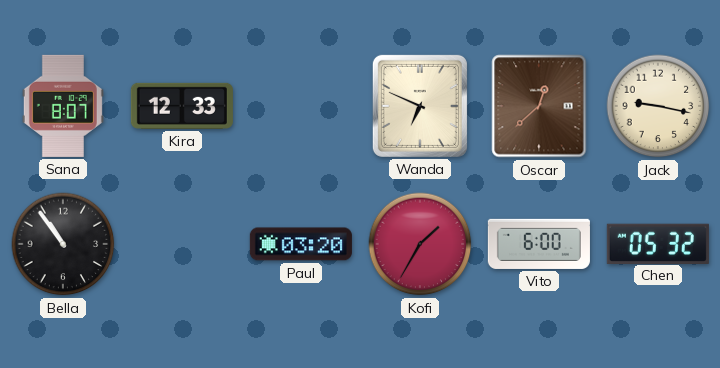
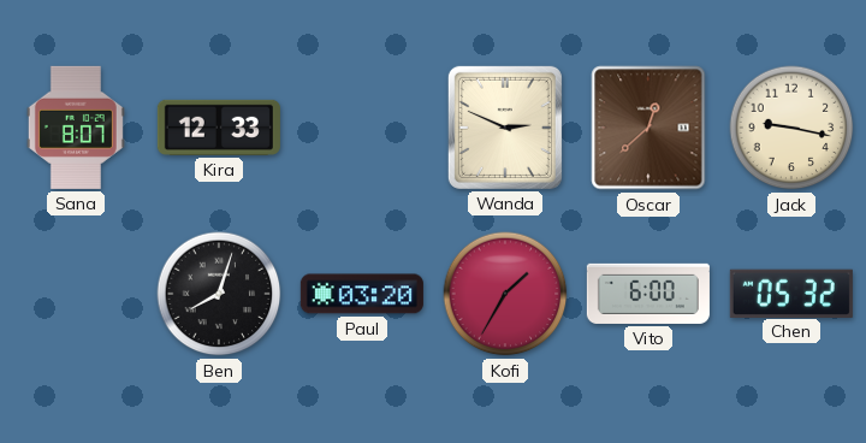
Wanda: 6:49 -> 2:49
Bella: 10:54 -> none
Ben: none -> 8:03
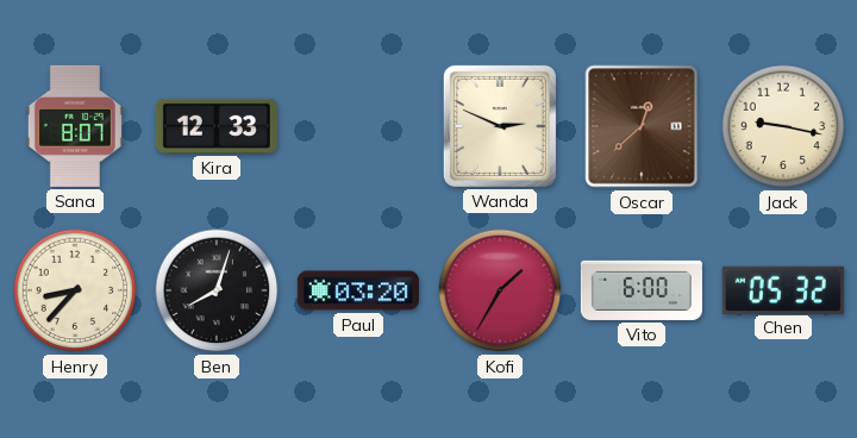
Henry: none -> 8:37
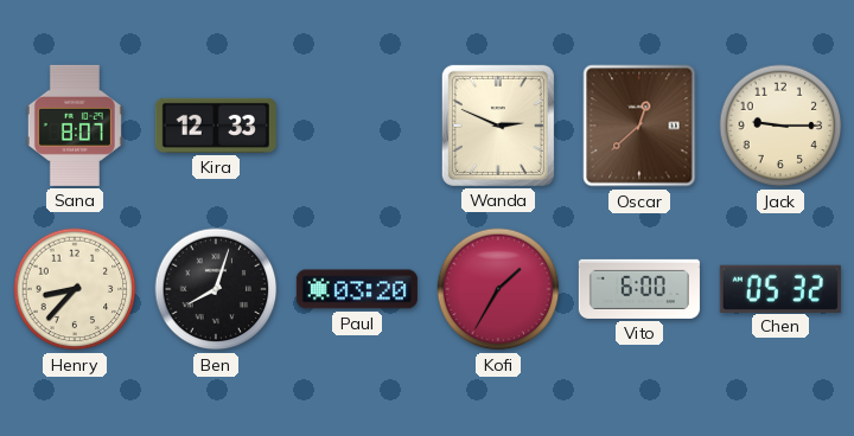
Jack: 9:17 -> 9:15
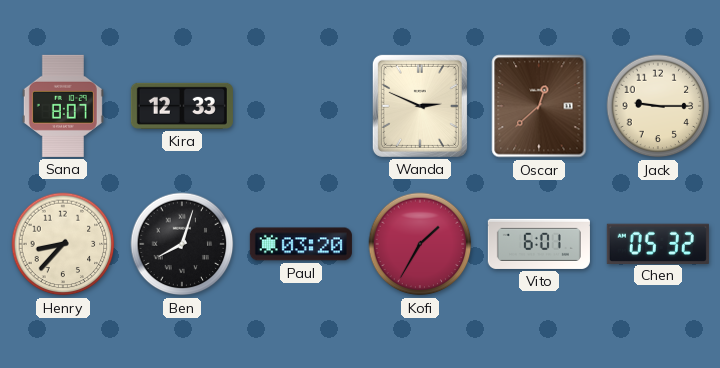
Vito: 6:00 -> 6:01
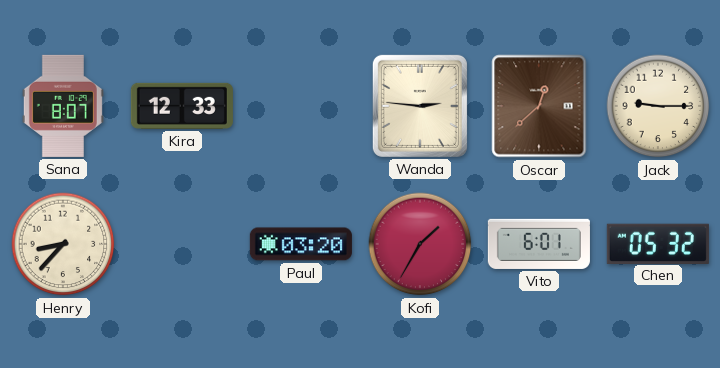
Wanda: 2:49 -> 2:46
Ben: 8:03 -> none
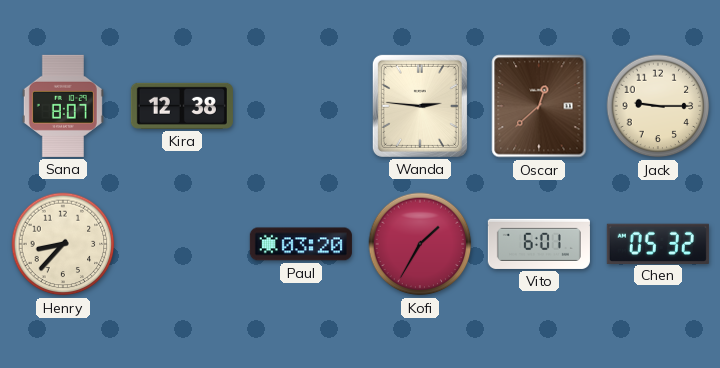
Kira: 12:33 -> 12:38
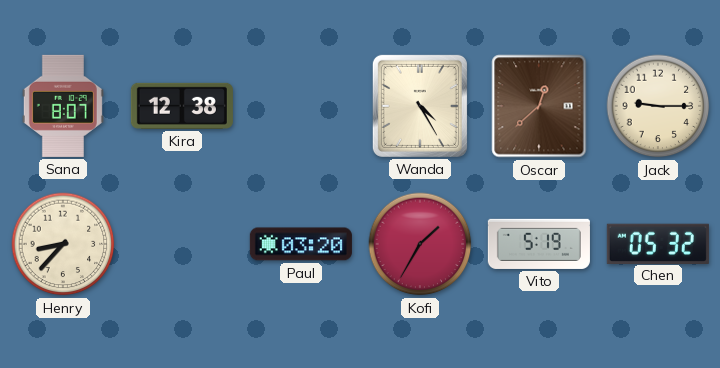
Wanda: 2:46 -> 4:25
Vito: 6:01 -> 5:19
